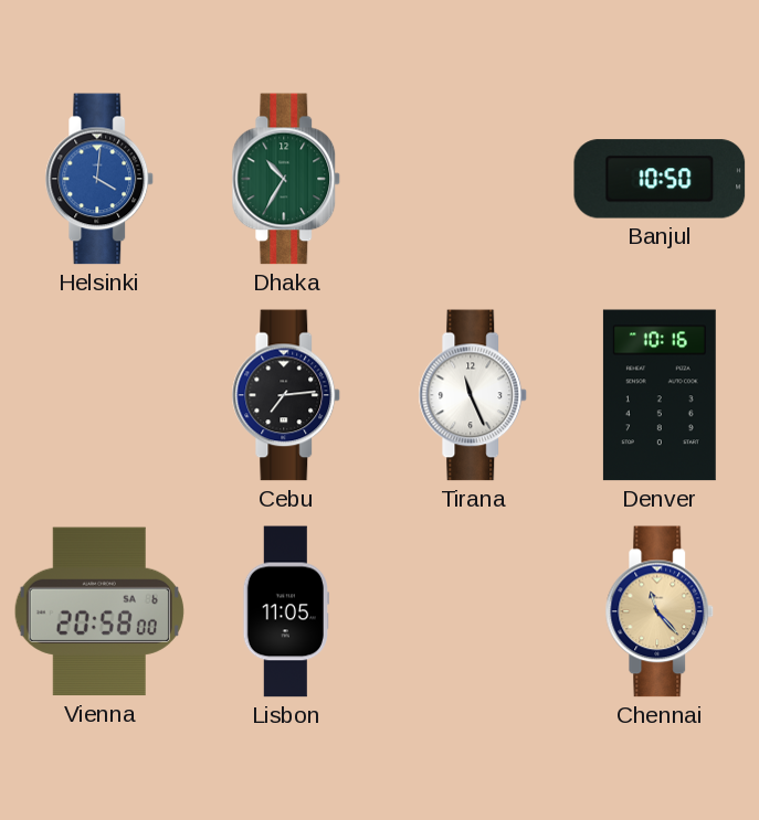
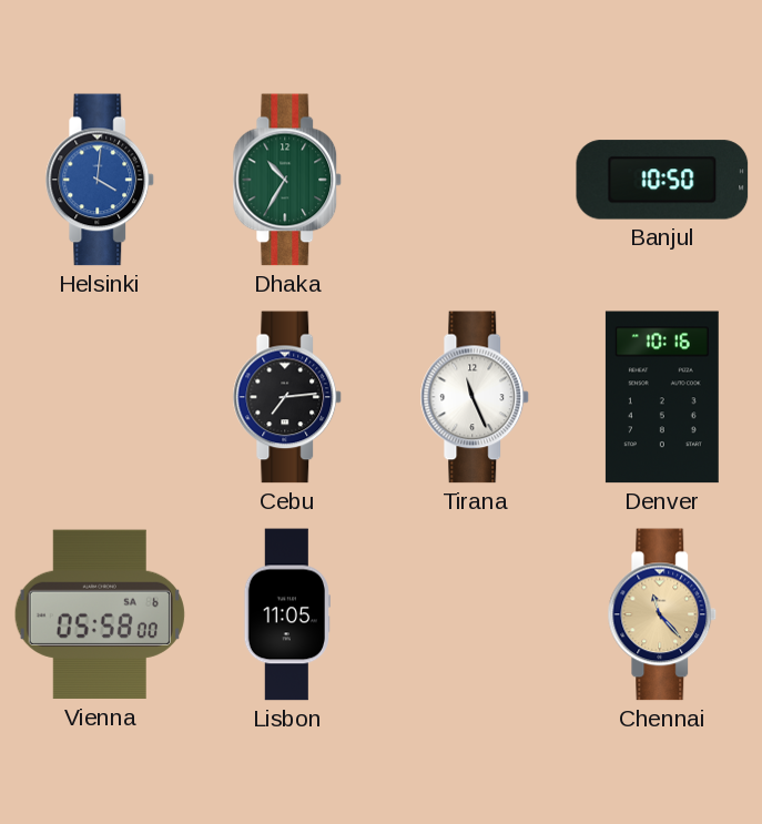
Vienna: 20:58 -> 05:58
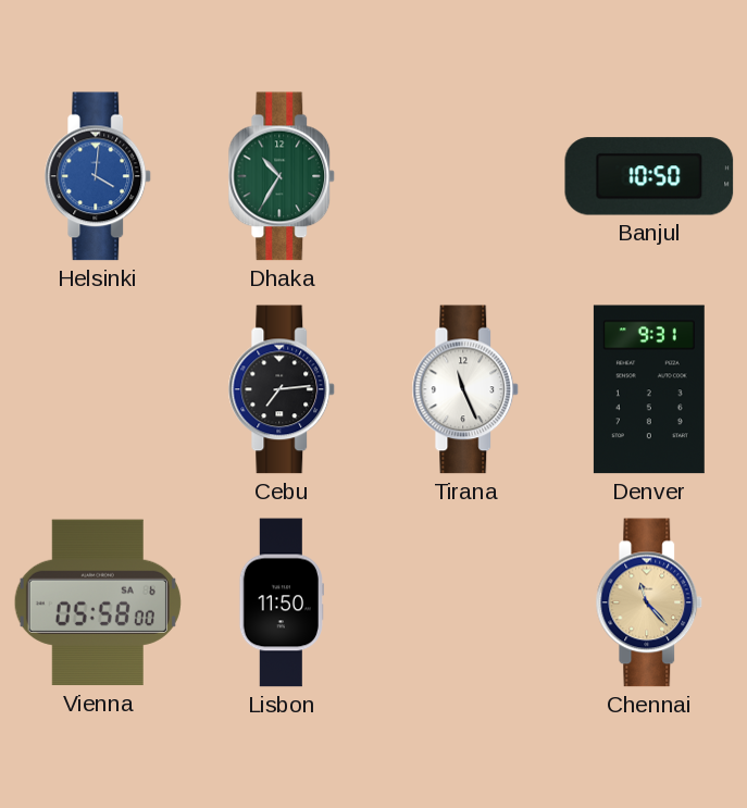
Denver: 10:16 -> 9:31
Lisbon: 11:05 -> 11:50
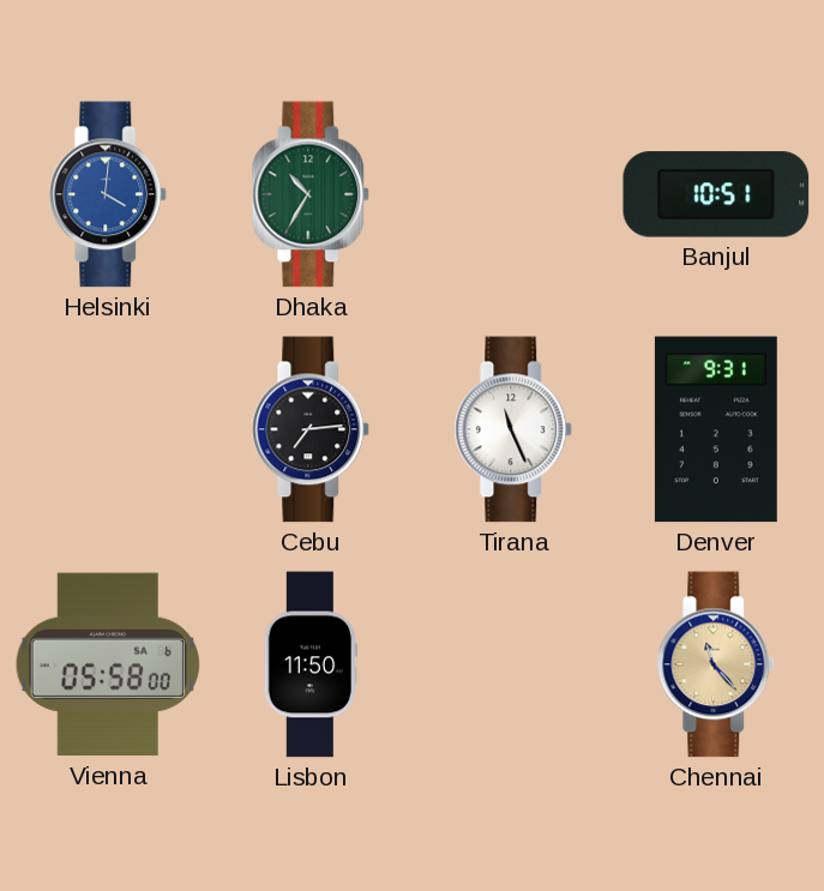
Banjul: 10:50 -> 10:51
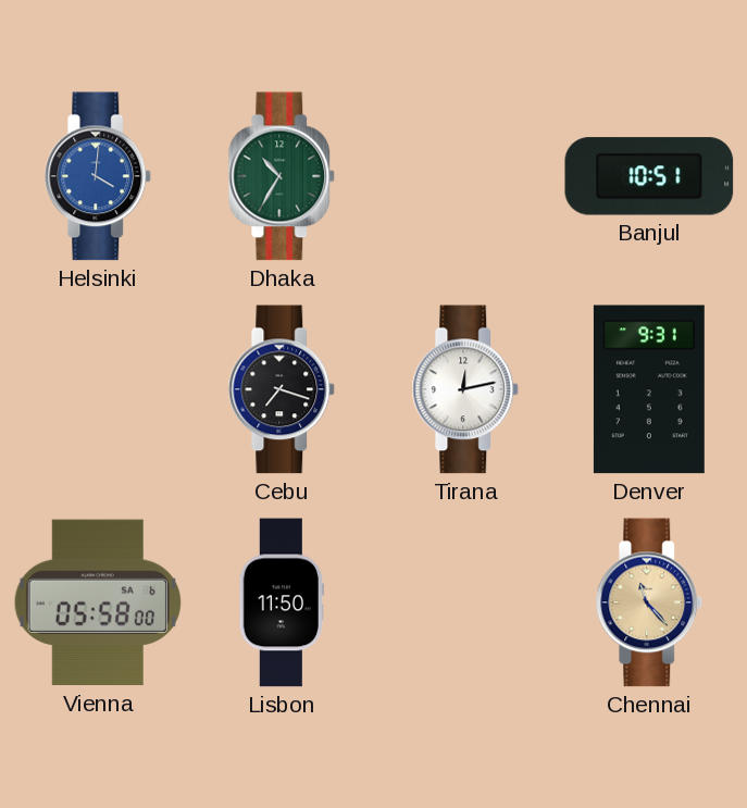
Cebu: 7:14 -> 7:18
Tirana: 11:26 -> 12:13
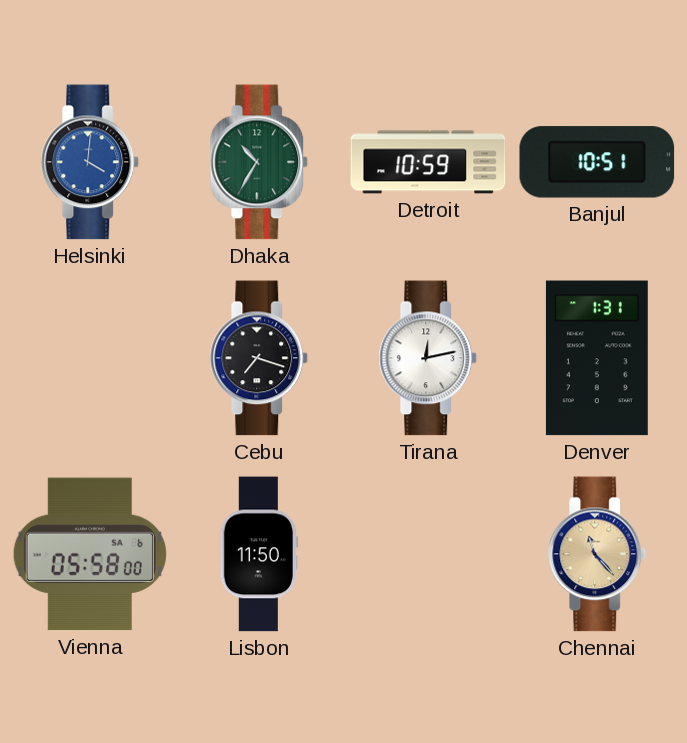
Detroit: none -> 10:59
Denver: 9:31 -> 1:31
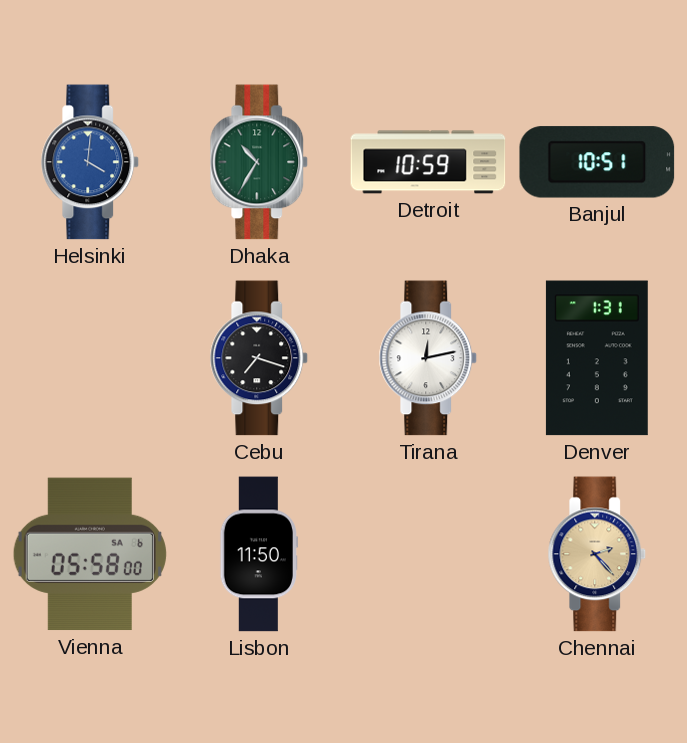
Chennai: 11:23 -> 2:23
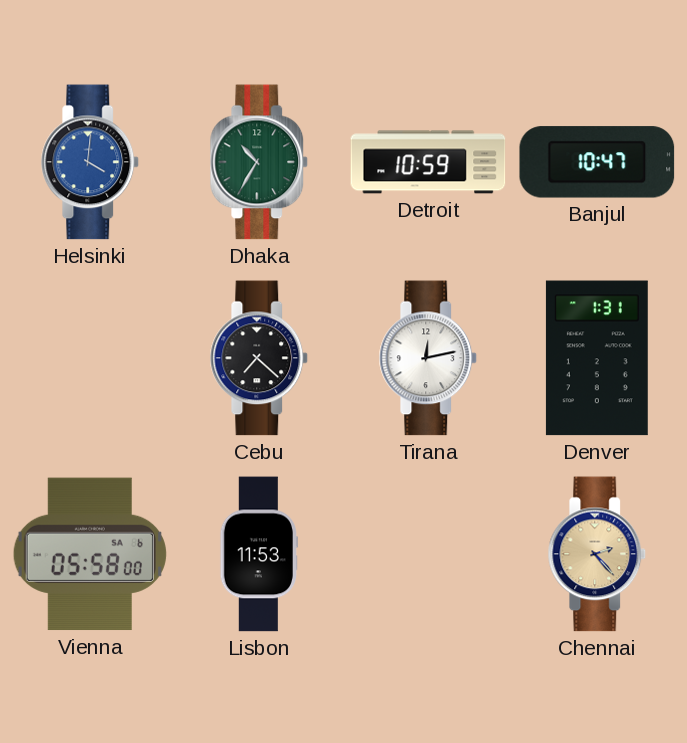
Banjul: 10:51 -> 10:47
Cebu: 7:18 -> 7:22
Lisbon: 11:50 -> 11:53
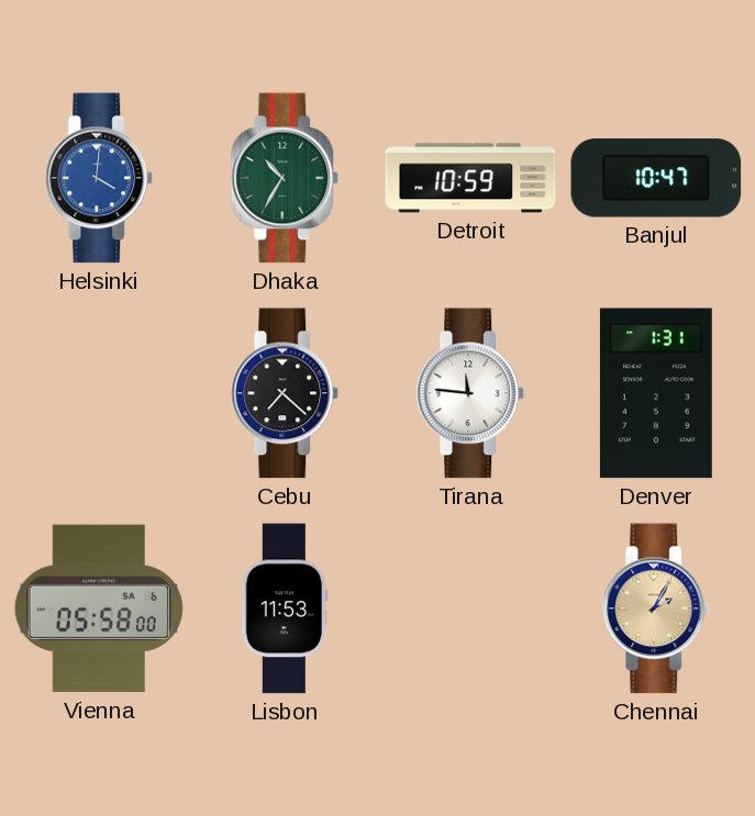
Tirana: 12:13 -> 11:46
Chennai: 2:23 -> 2:05
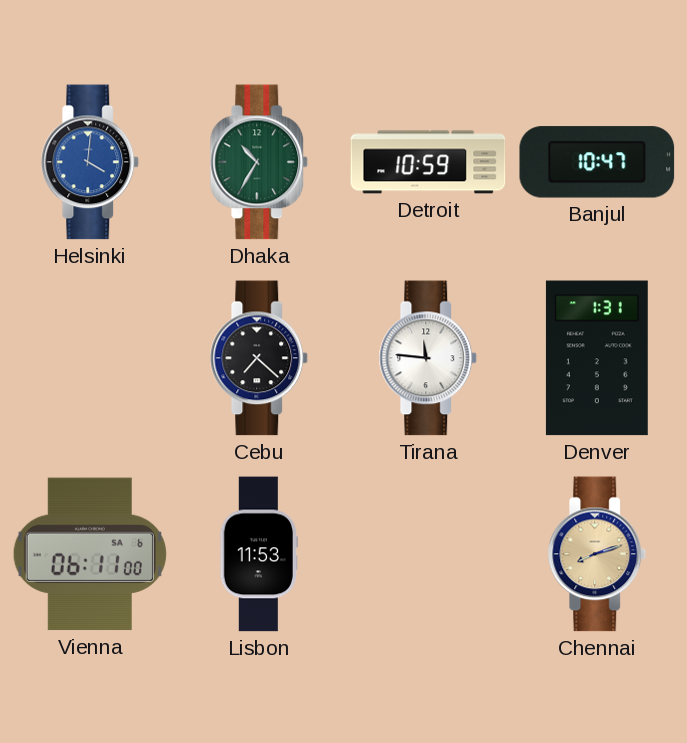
Vienna: 05:58 -> 06:11
Chennai: 2:05 -> 8:12
